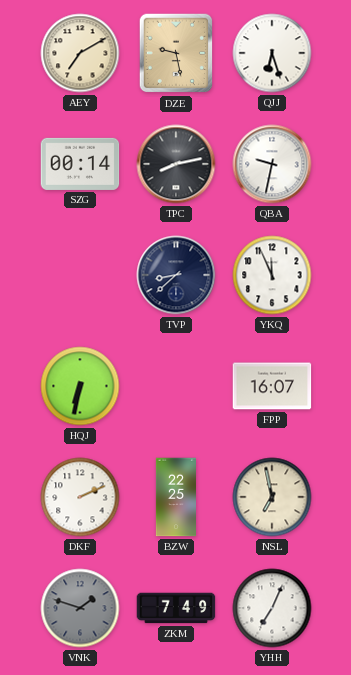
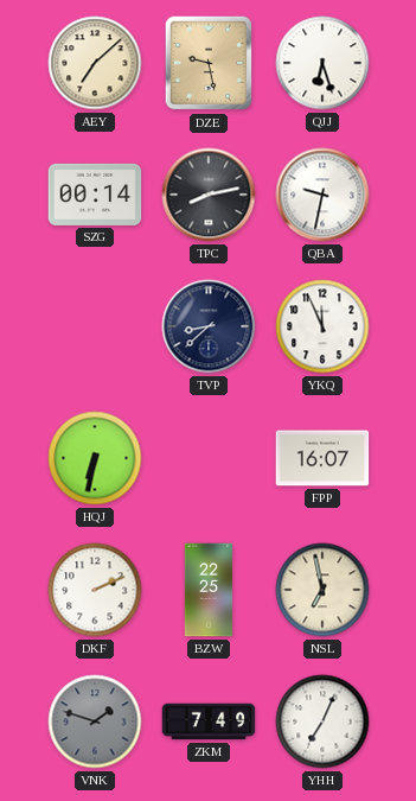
AEY: 7:10 -> 7:08
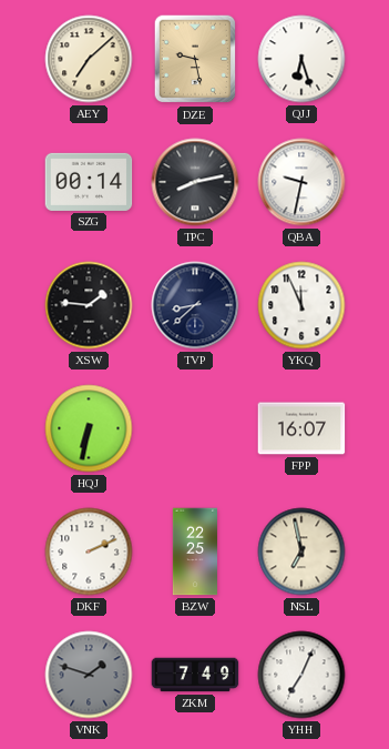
XSW: none -> 1:46
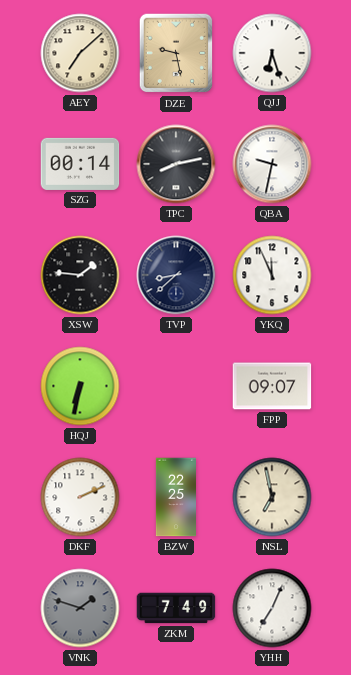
FPP: 16:07 -> 09:07
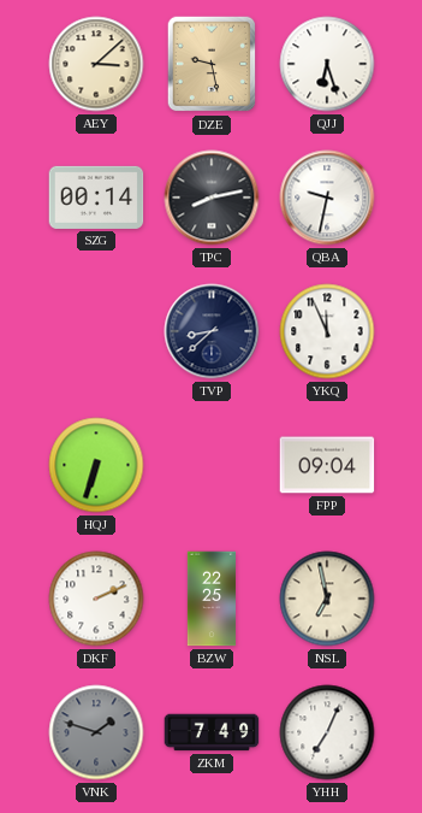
AEY: 7:08 -> 3:08
XSW: 1:46 -> none
HQJ: 6:32 -> 6:33
FPP: 09:07 -> 09:04
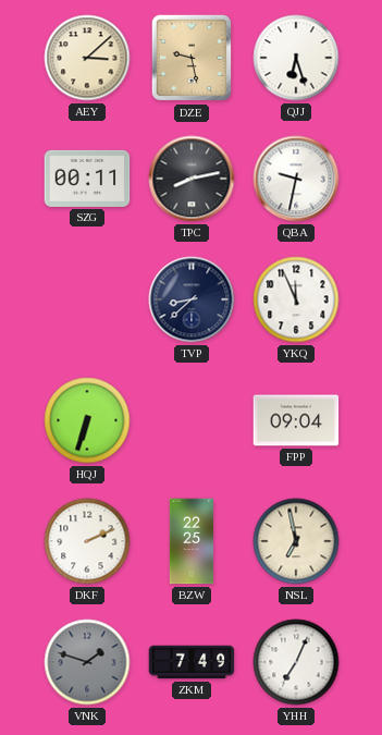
SZG: 00:14 -> 00:11
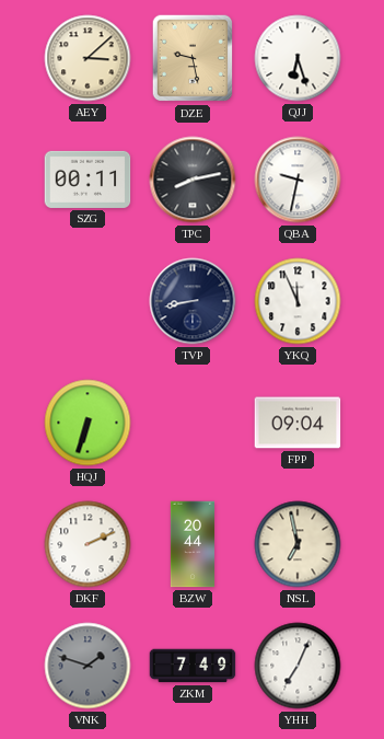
TVP: 8:38 -> 8:43
BZW: 22:25 -> 20:44
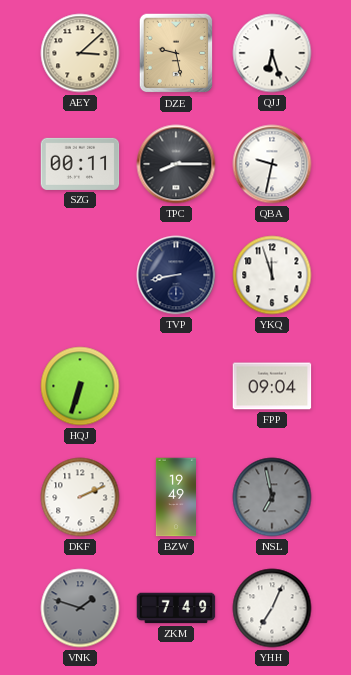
TPC: 8:13 -> 8:15
YKQ: 11:56 -> 11:57
BZW: 20:44 -> 19:49
NSL dial: cream -> grey
